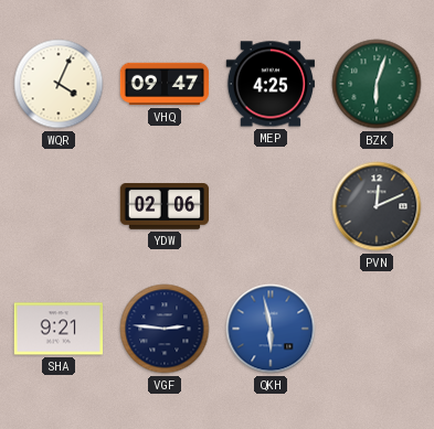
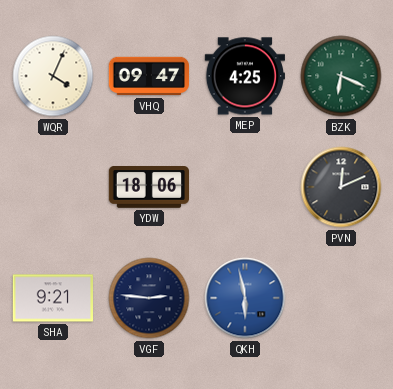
BZK: 6:03 -> 6:19
YDW: 02:06 -> 18:06
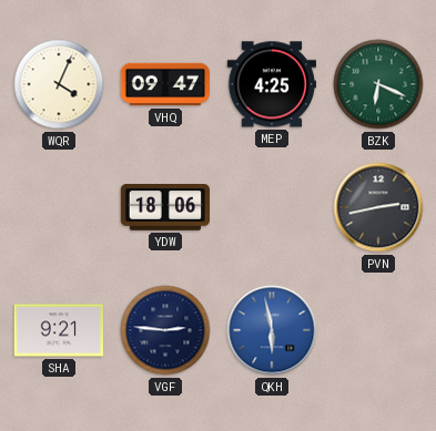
PVN: 12:11 -> 2:43
